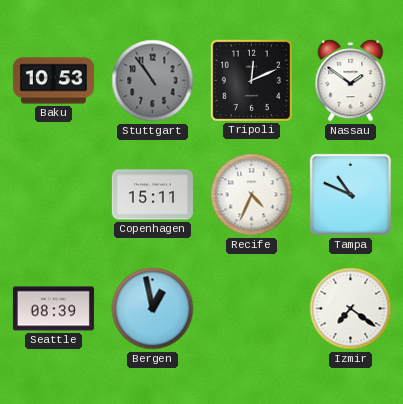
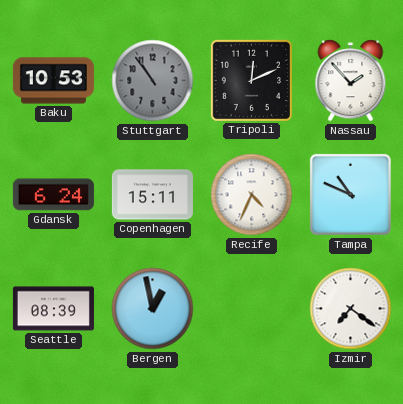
Nassau: 1:51 -> 1:53
Gdansk: none -> 6:24
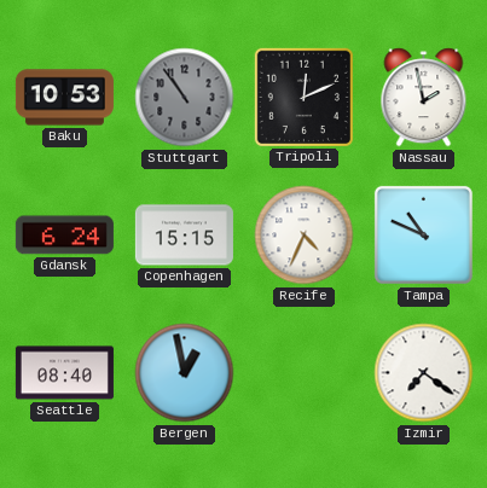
Nassau: 1:53 -> 1:58
Copenhagen: 15:11 -> 15:15
Seattle: 08:39 -> 08:40
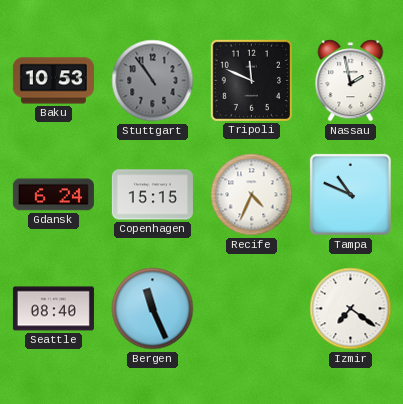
Tripoli: 12:11 -> 11:49
Bergen: 12:58 -> 11:26
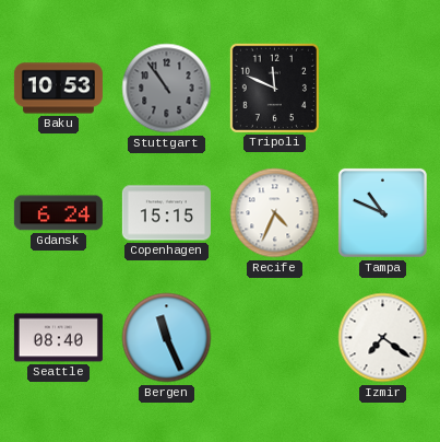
Nassau: 1:58 -> none
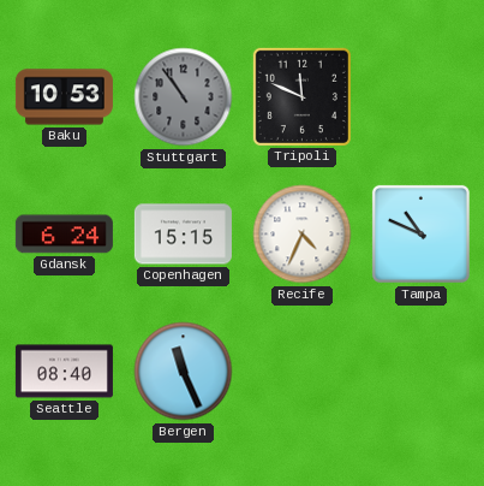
Izmir: 7:21 -> none
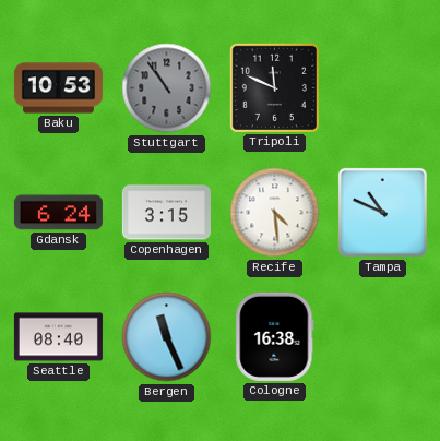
Copenhagen: 15:15 -> 3:15
Recife: 4:34 -> 4:29
Cologne: none -> 16:38
